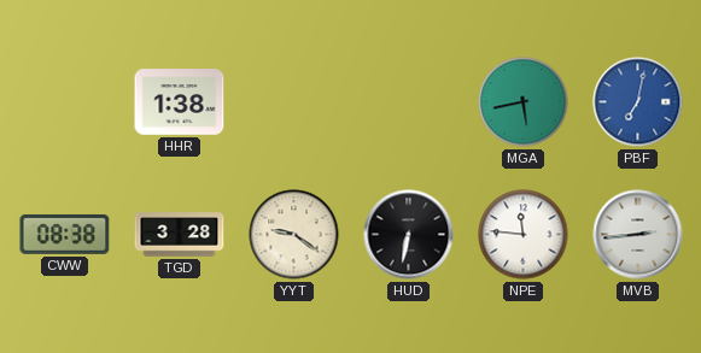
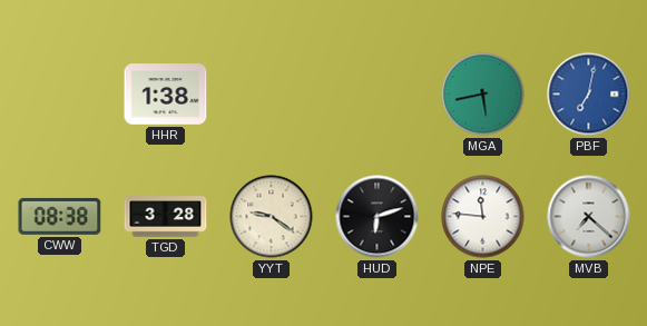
HUD: 6:32 -> 6:12
MVB: 2:44 -> 7:22
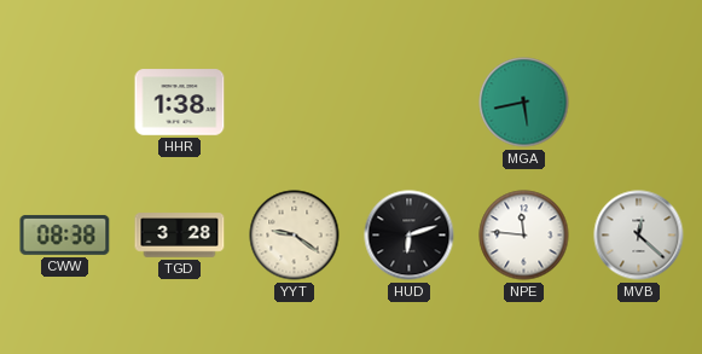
PBF: 7:02 -> none
MVB: 7:22 -> 12:22
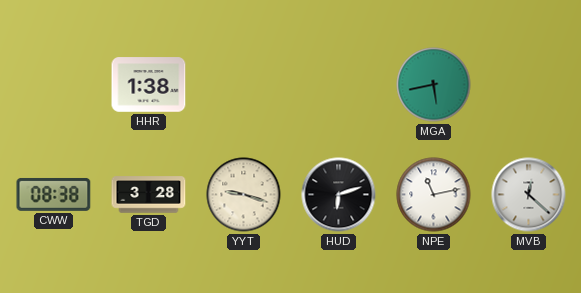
YYT: 9:21 -> 9:18
NPE: 11:46 -> 11:13
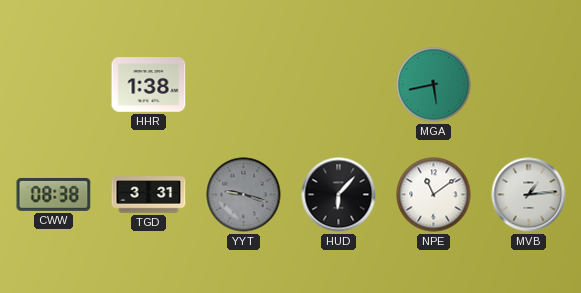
TGD: 3:28 -> 3:31
YYT dial: cream -> grey
HUD: 6:12 -> 6:07
NPE: 11:13 -> 11:09
MVB: 12:22 -> 1:14
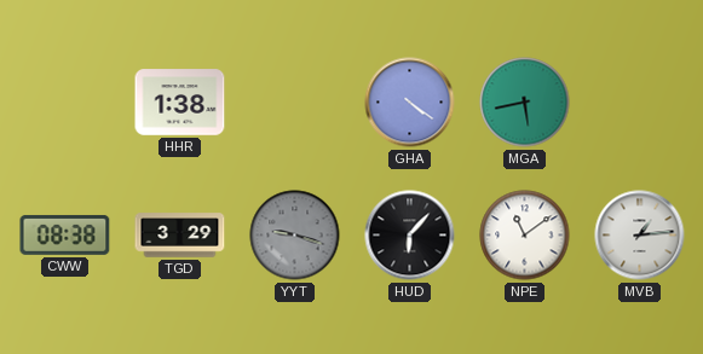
GHA: none -> 4:21
TGD: 3:31 -> 3:29
